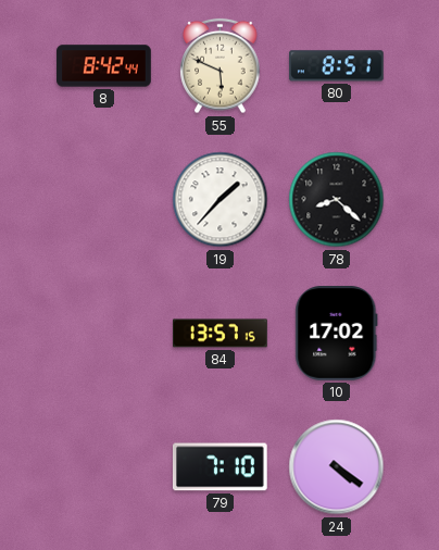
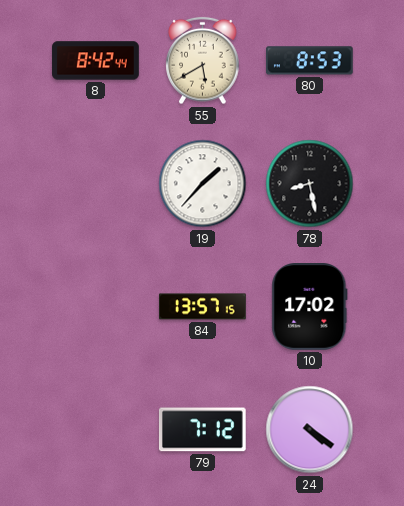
55: 5:49 -> 5:40
80: 8:51 -> 8:53
78: 8:22 -> 8:28
79: 7:10 -> 7:12
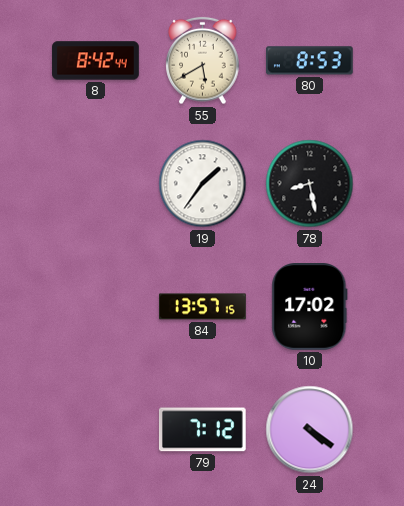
19: 1:37 -> 1:36
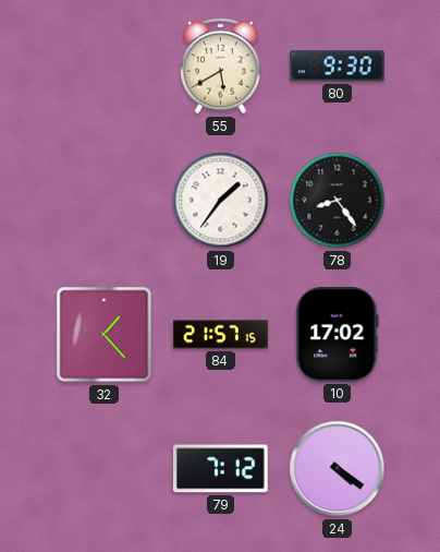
8: 8:42 -> none
80: 8:53 -> 9:30
78: 8:28 -> 8:24
32: none -> 1:23
84: 13:57 -> 21:57
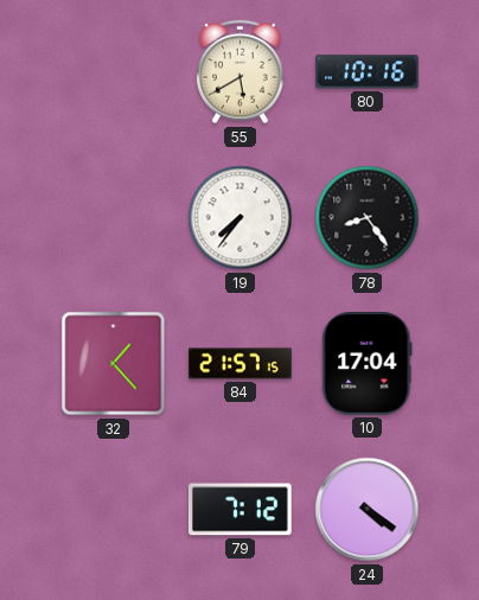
80: 9:30 -> 10:16
19: 1:36 -> 7:36
10: 17:02 -> 17:04
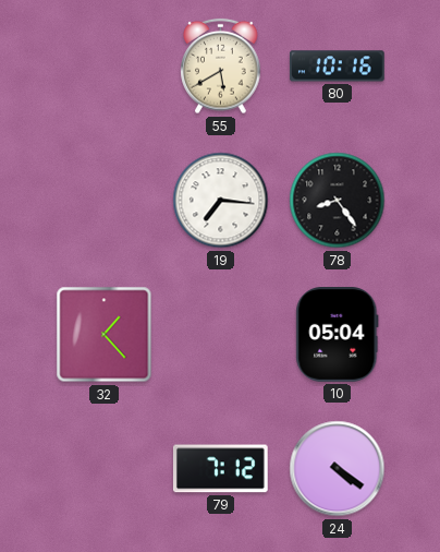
19: 7:36 -> 7:16
84: 21:57 -> none
10: 17:04 -> 05:04
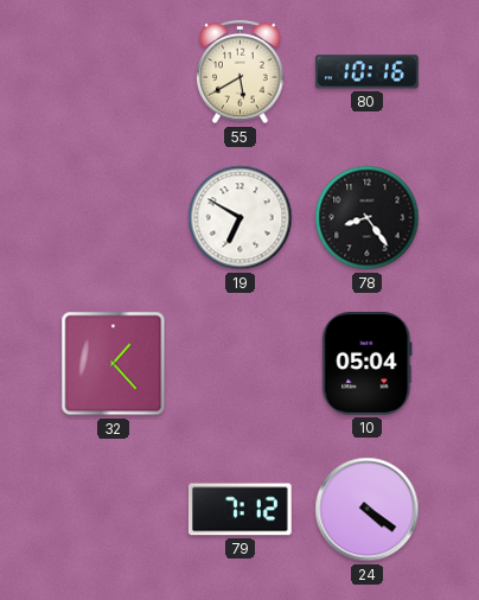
19: 7:16 -> 6:50
